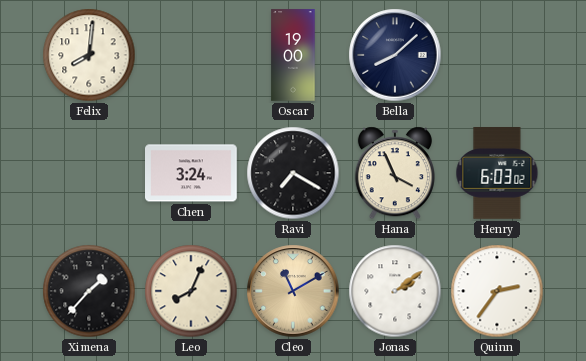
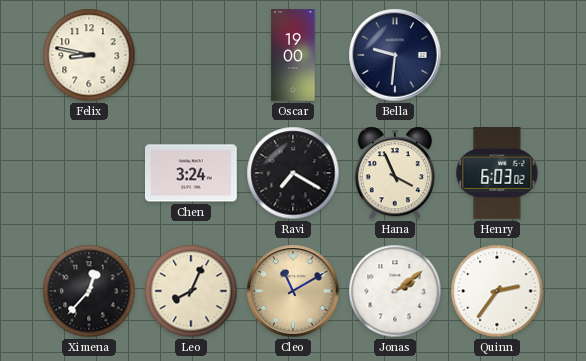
Felix: 8:01 -> 8:47
Bella: 8:08 -> 9:31
Ximena: 1:37 -> 12:37
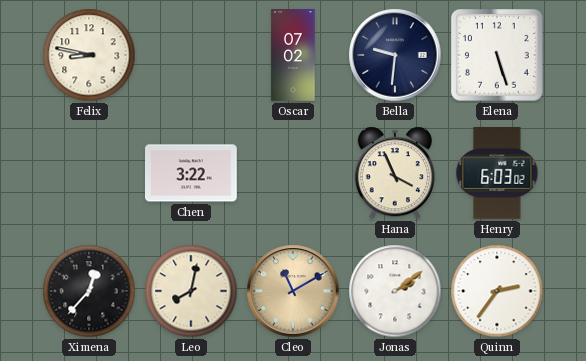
Oscar: 19:00 -> 07:02
Elena: none -> 5:27
Chen: 3:24 -> 3:22
Ravi: 7:20 -> none
Leo: 8:04 -> 8:02
